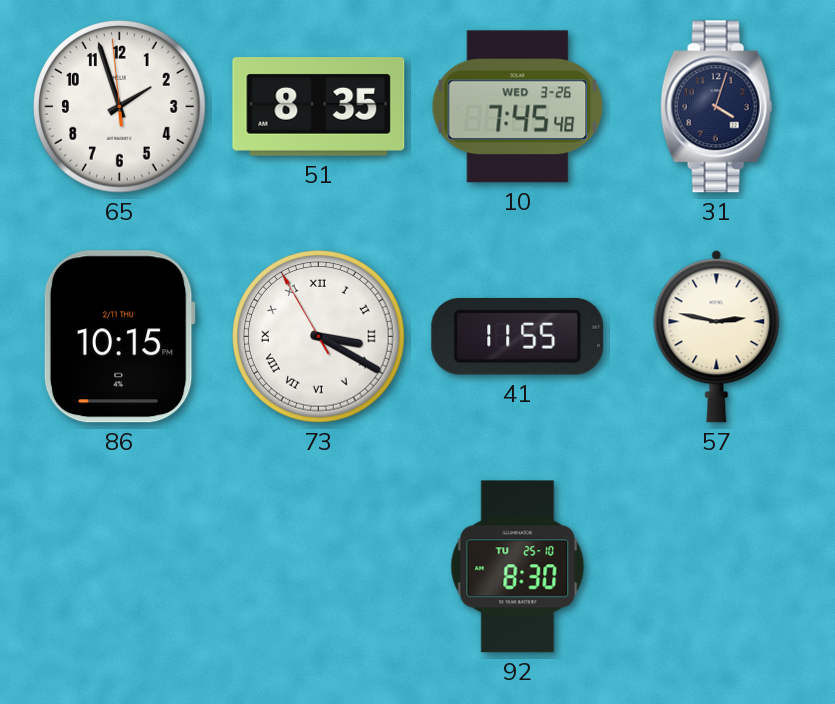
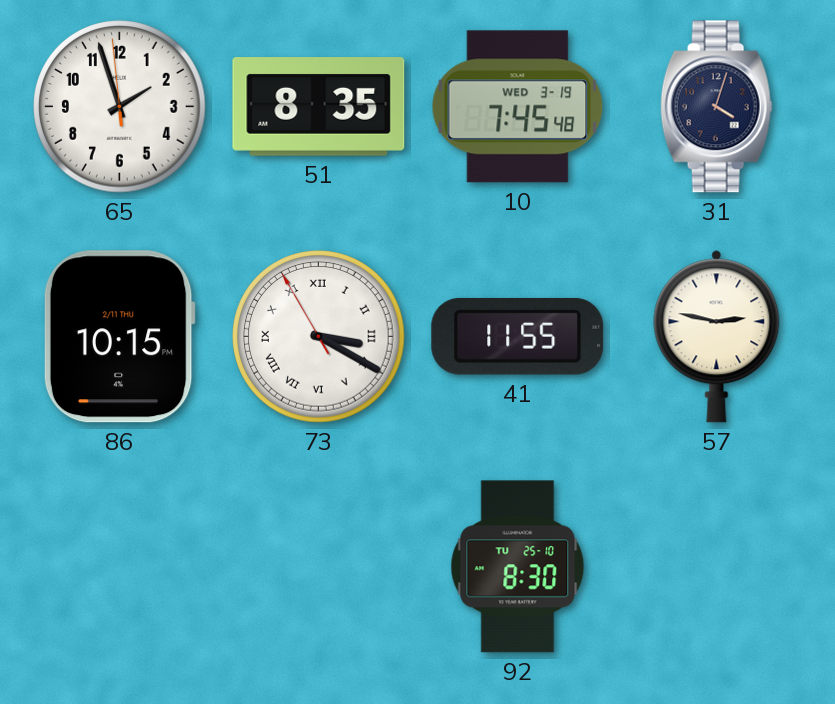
10 date: WED 3-26 -> WED 3-19
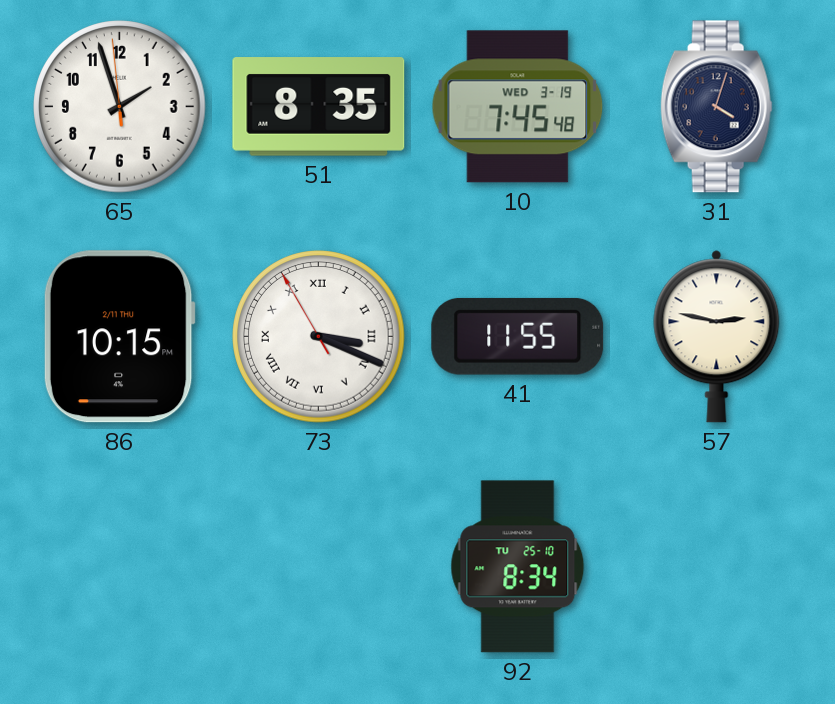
73: 3:19 -> 3:18
92: 8:30 -> 8:34
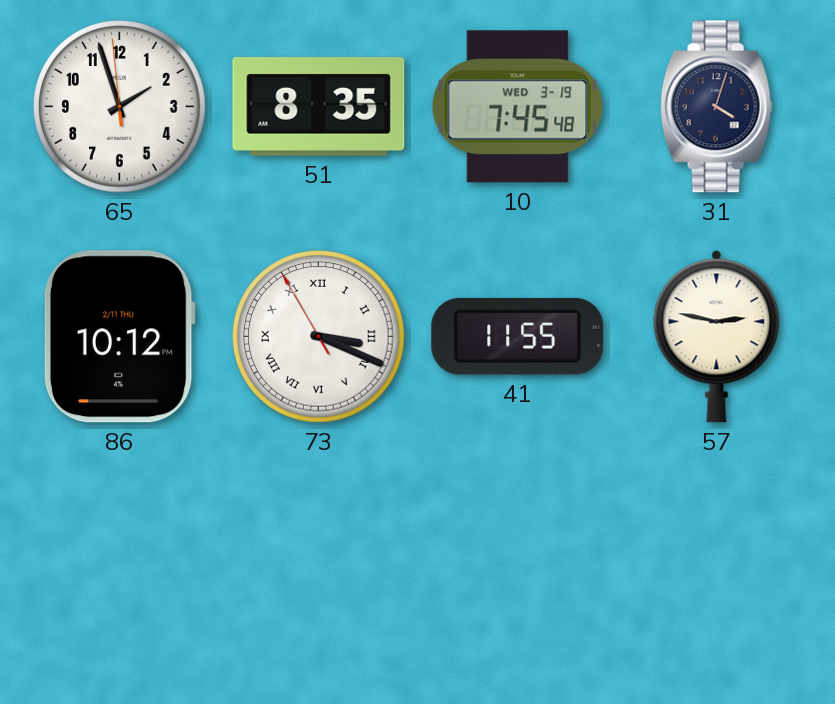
86: 10:15 -> 10:12
92: 8:34 -> none
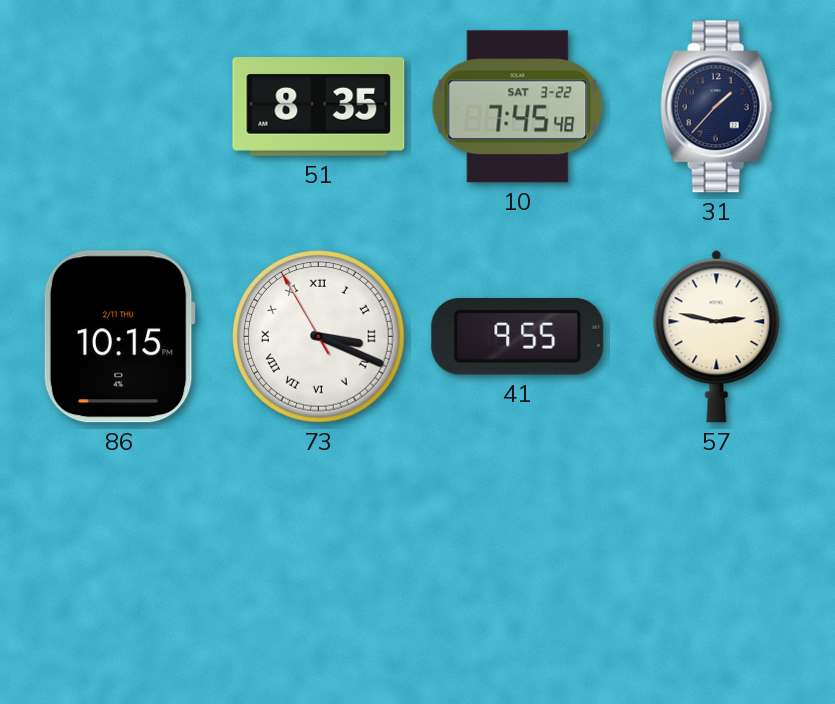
65: 1:56 -> none
10 date: WED 3-19 -> SAT 3-22
31: 4:03 -> 1:37
86: 10:12 -> 10:15
41: 11:55 -> 9:55
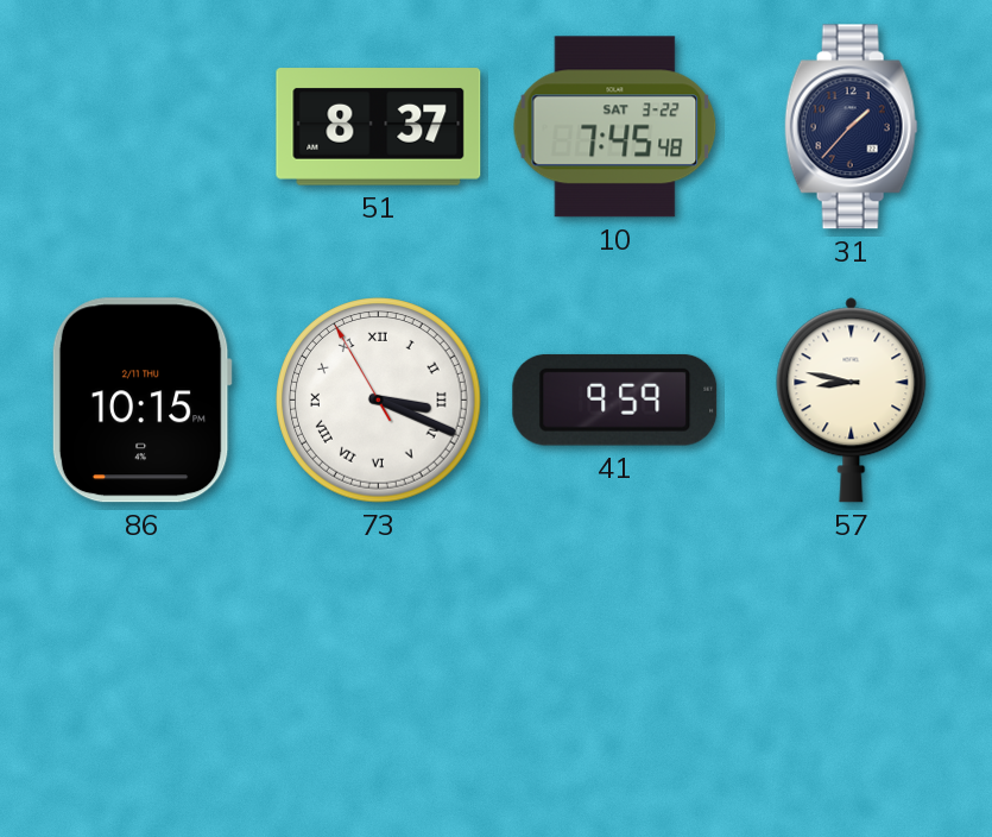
51: 8:35 -> 8:37
41: 9:55 -> 9:59
57: 2:47 -> 8:47
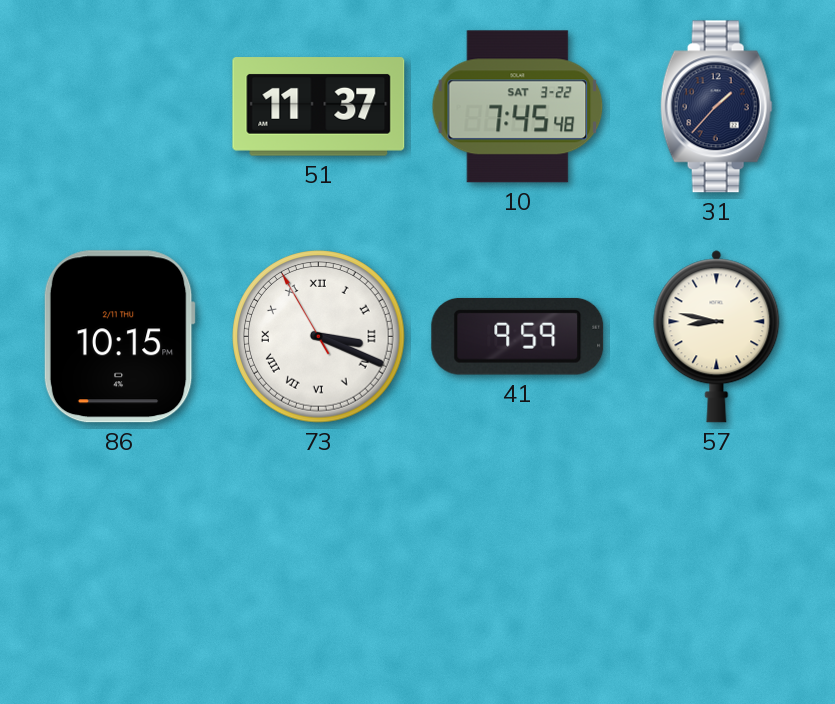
51: 8:37 -> 11:37
